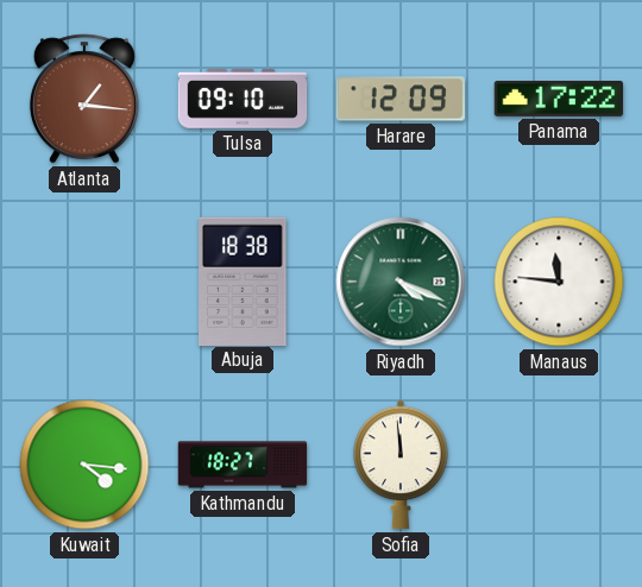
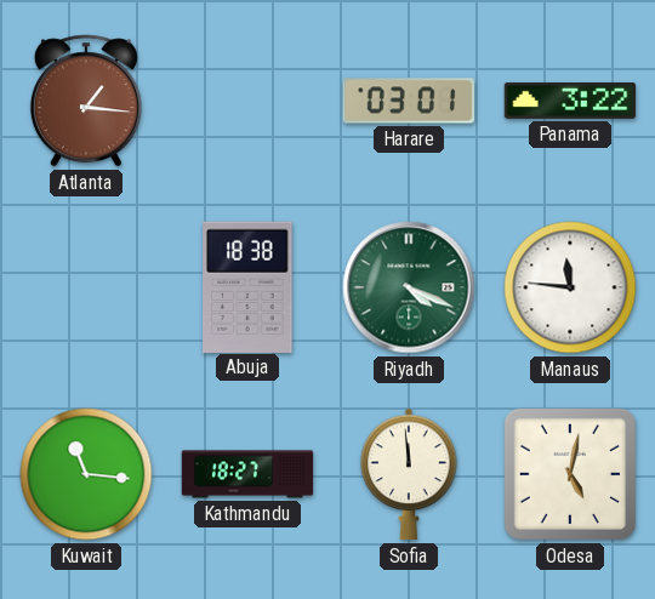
Tulsa: 09:10 -> none
Harare: 12:09 -> 03:01
Panama: 17:22 -> 3:22
Kuwait: 4:16 -> 11:16
Odesa: none -> 5:02
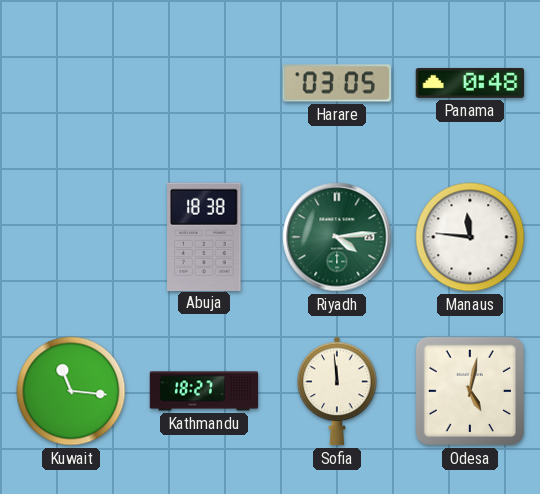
Atlanta: 1:16 -> none
Harare: 03:01 -> 03:05
Panama: 3:22 -> 0:48
Riyadh: 4:19 -> 4:14
